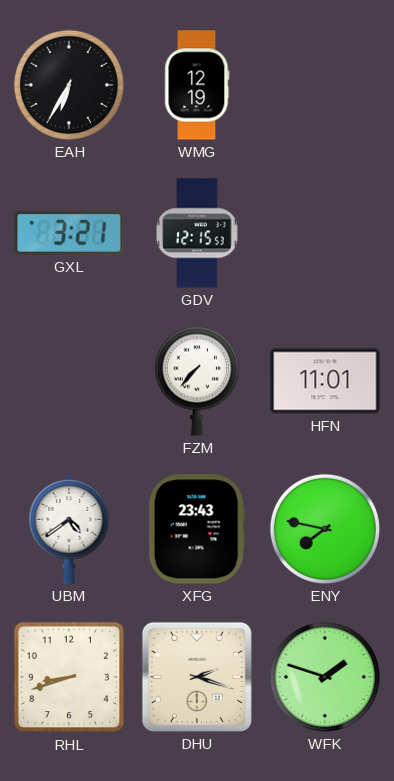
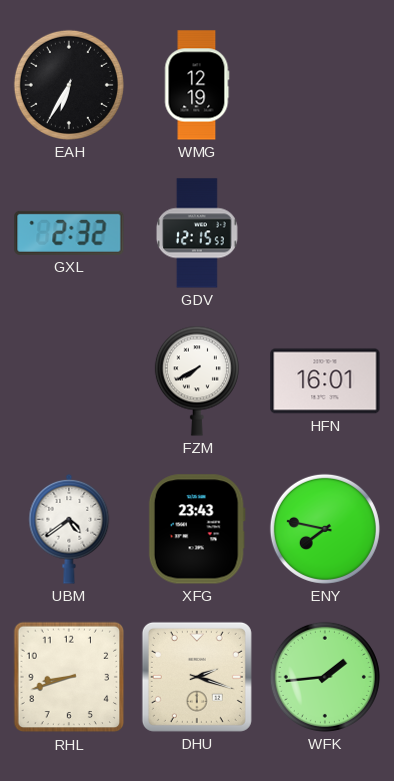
GXL: 3:21 -> 2:32
FZM: 7:37 -> 7:40
HFN: 11:01 -> 16:01
WFK: 1:48 -> 1:44
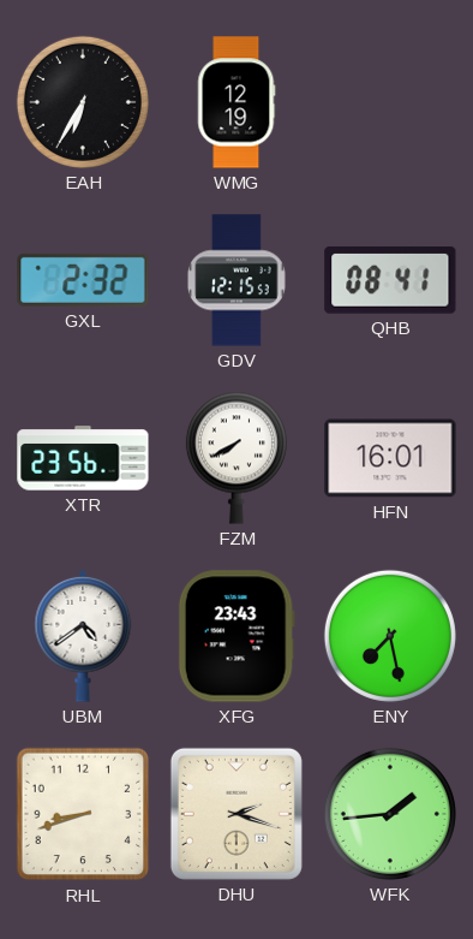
QHB: none -> 08:41
XTR: none -> 23:56
ENY: 7:47 -> 7:28
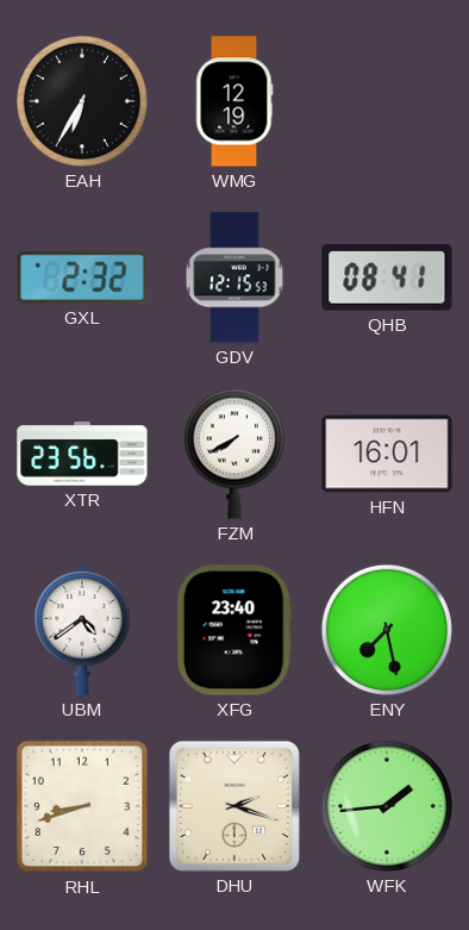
XFG: 23:43 -> 23:40
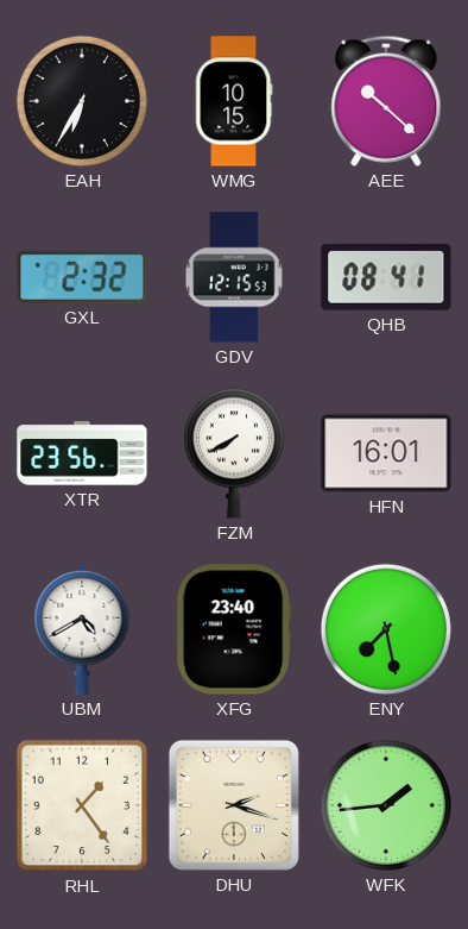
WMG: 12:19 -> 10:15
AEE: none -> 10:22
UBM: 4:39 -> 4:40
RHL: 8:42 -> 1:24
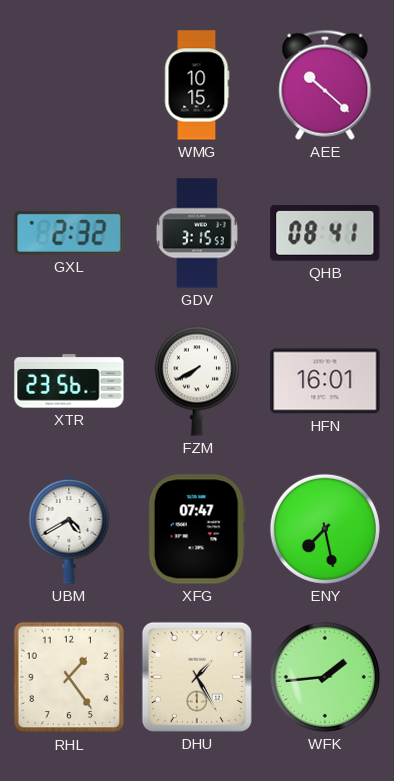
EAH: 6:35 -> none
GDV: 12:15 -> 3:15
XFG: 23:40 -> 07:47
DHU: 2:18 -> 1:25
